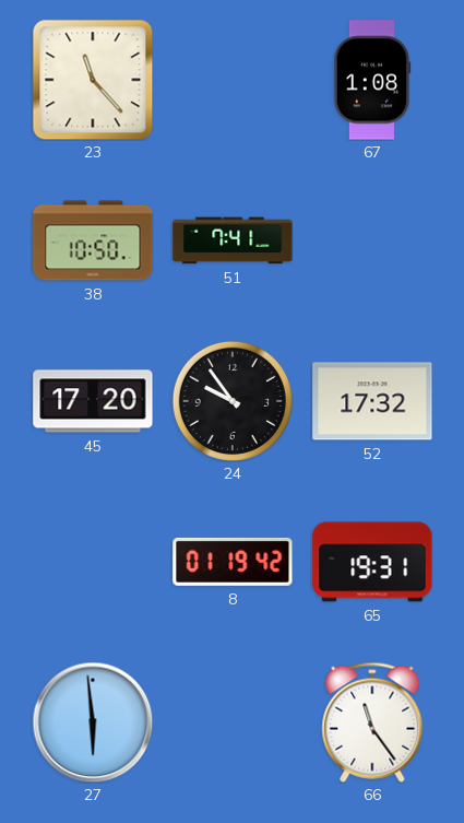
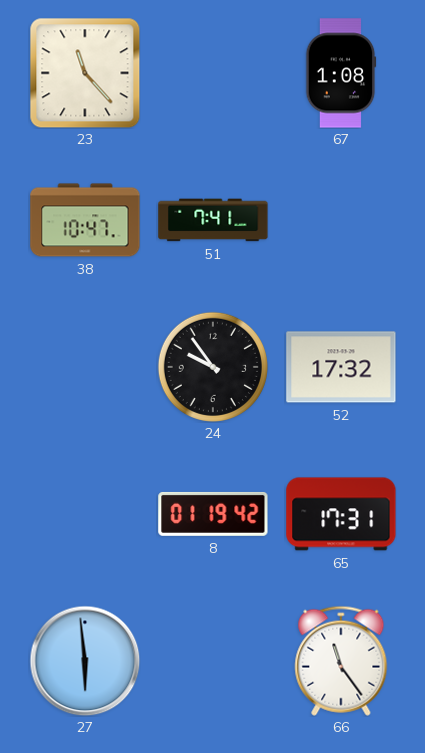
38: 10:50 -> 10:47
45: 17:20 -> none
65: 19:31 -> 17:31
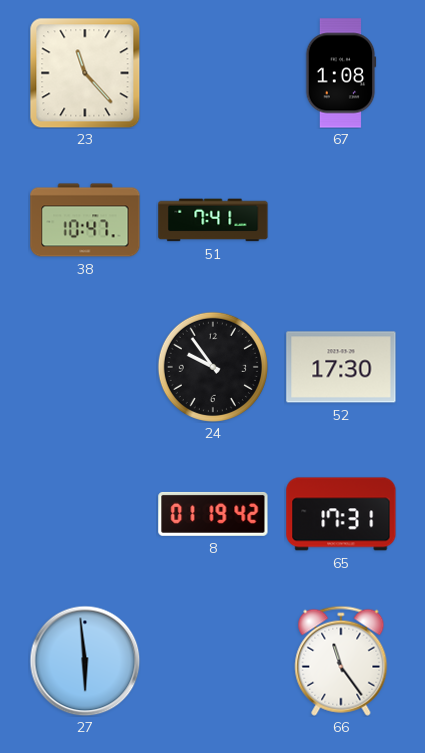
52: 17:32 -> 17:30
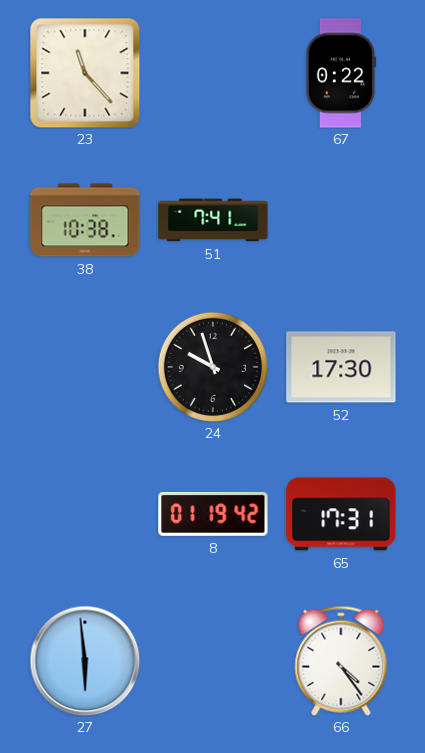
67: 1:08 -> 0:22
38: 10:47 -> 10:38
24: 9:54 -> 9:57
66: 11:24 -> 4:24
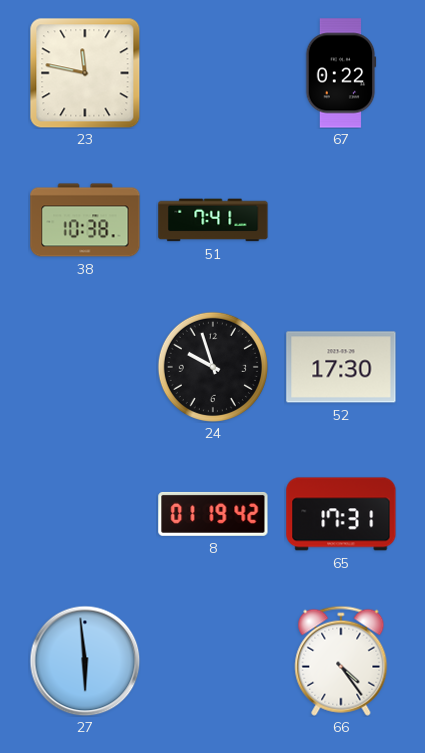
23: 11:23 -> 11:47
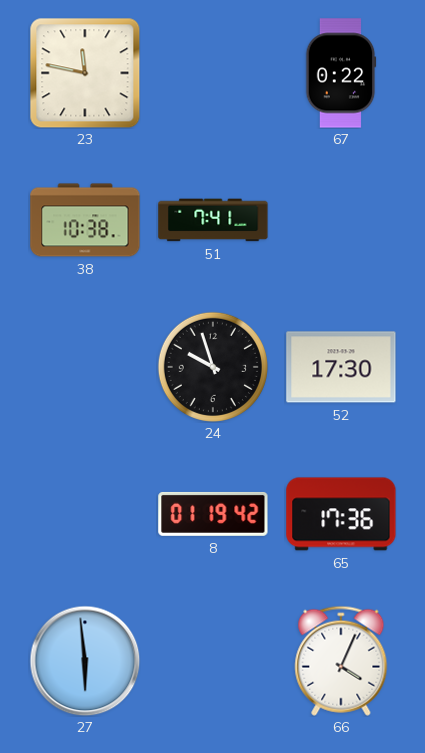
65: 17:31 -> 17:36
66: 4:24 -> 4:04
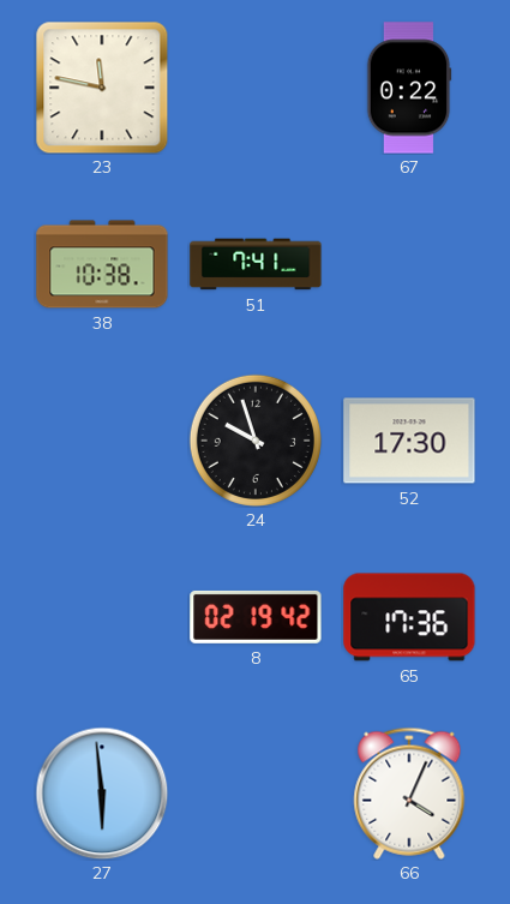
8: 01:19 -> 02:19
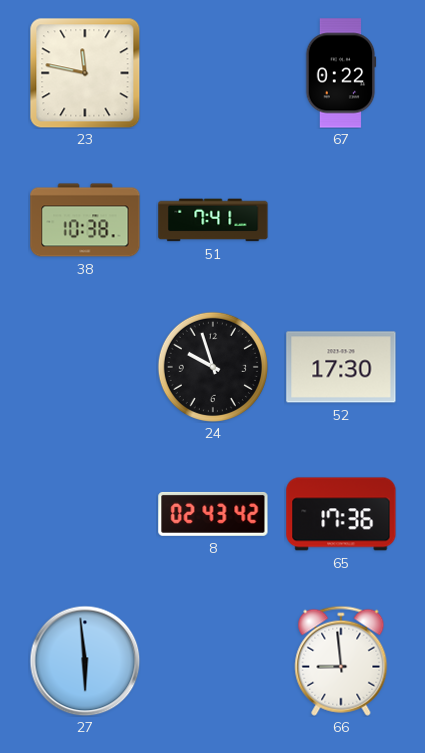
8: 02:19 -> 02:43
66: 4:04 -> 8:59
